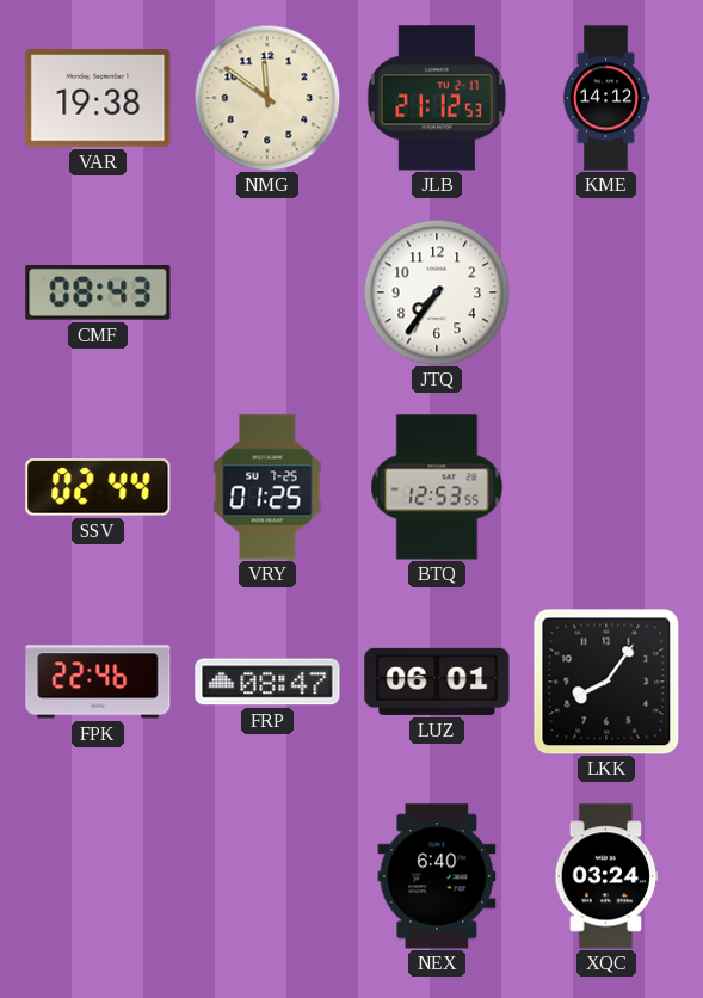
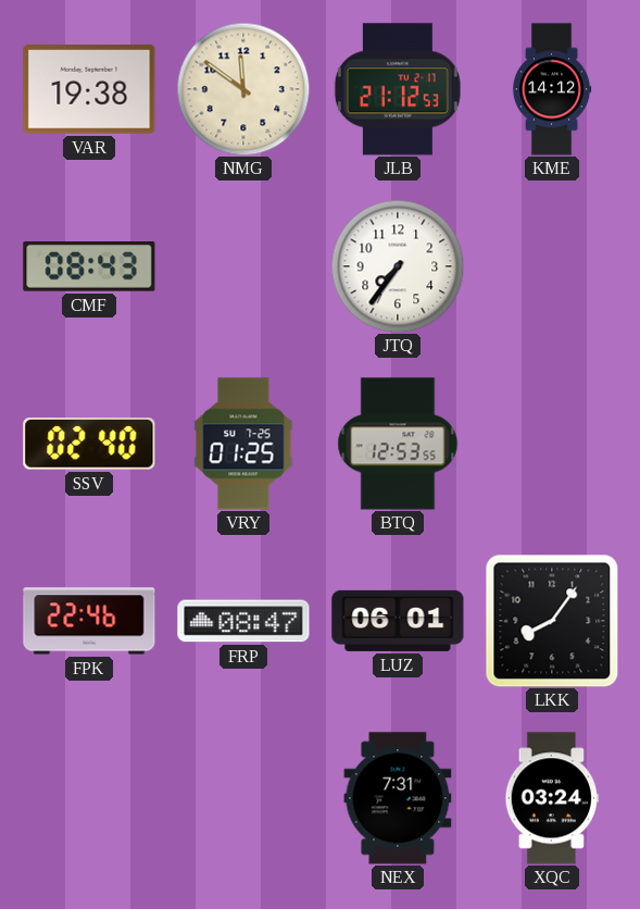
SSV: 02:44 -> 02:40
NEX: 6:40 -> 7:31
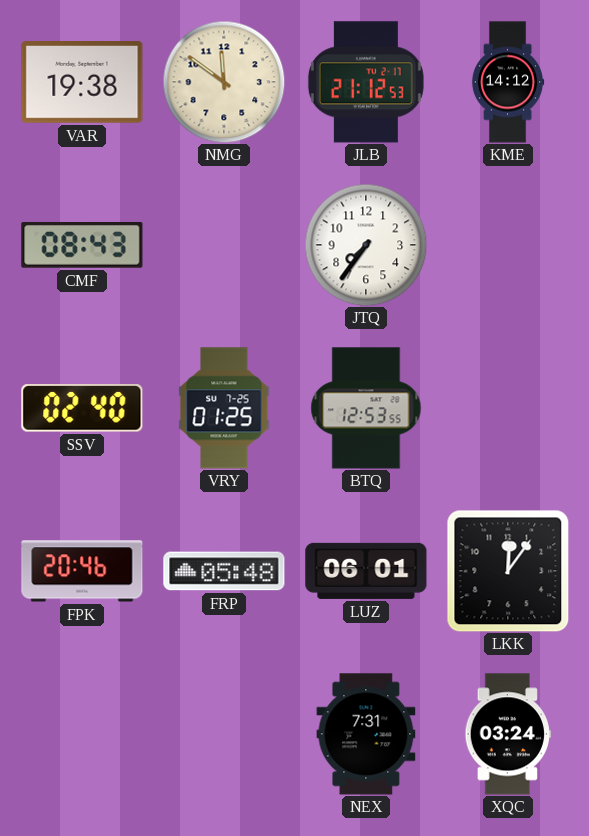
FPK: 22:46 -> 20:46
FRP: 08:47 -> 05:48
LKK: 8:06 -> 12:06
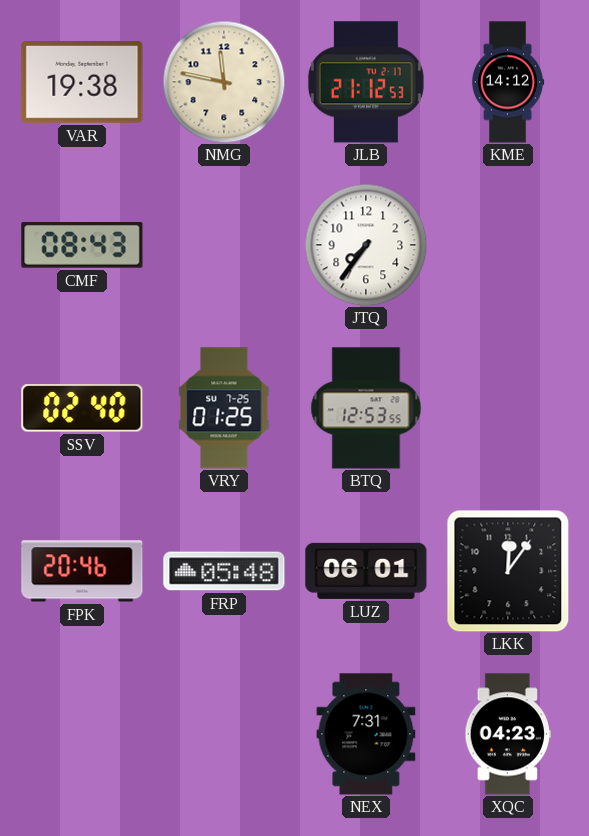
NMG: 11:51 -> 11:47
XQC: 03:24 -> 04:23
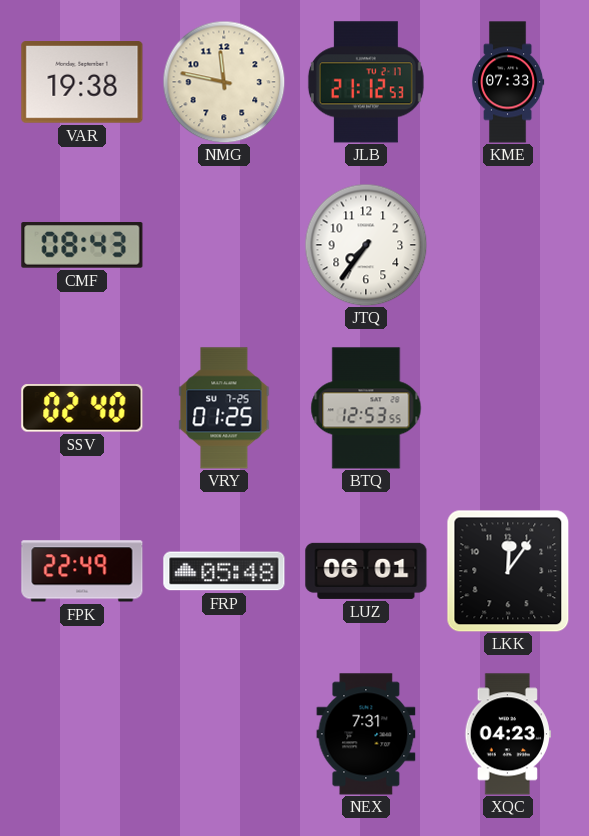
KME: 14:12 -> 07:33
FPK: 20:46 -> 22:49
